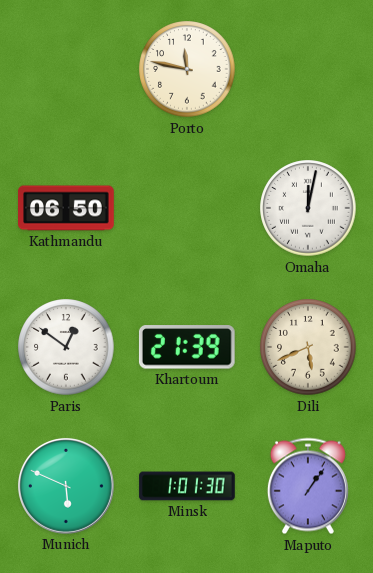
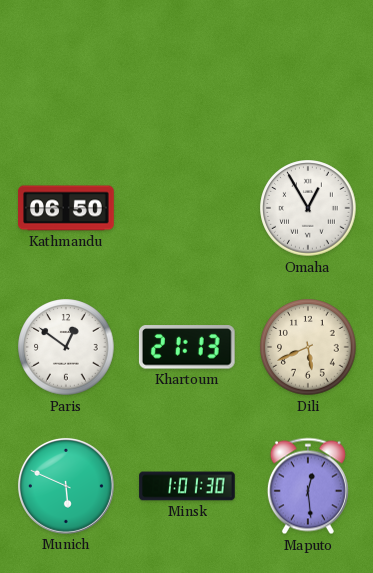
Porto: 11:47 -> none
Omaha: 12:02 -> 12:55
Khartoum: 21:39 -> 21:13
Maputo: 1:06 -> 12:29
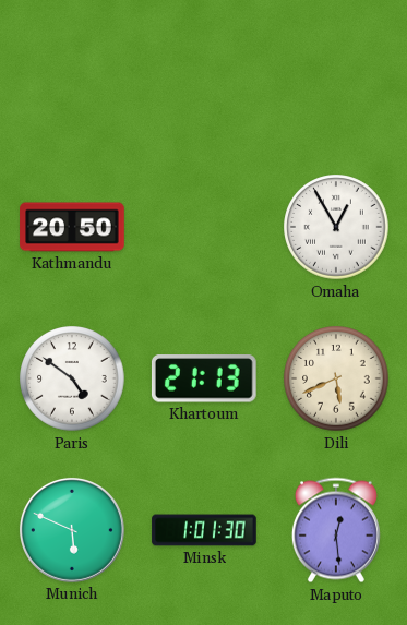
Kathmandu: 06:50 -> 20:50
Paris: 12:51 -> 4:51
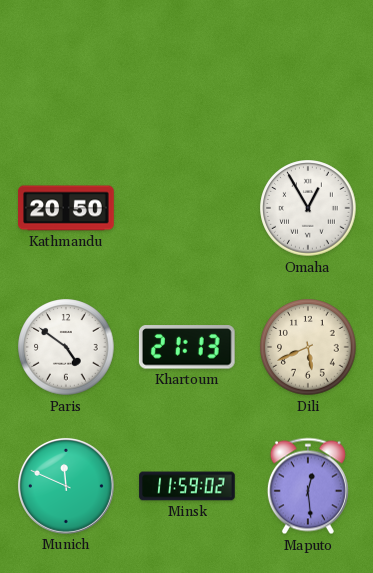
Munich: 5:49 -> 11:49
Minsk: 1:01 -> 11:59
